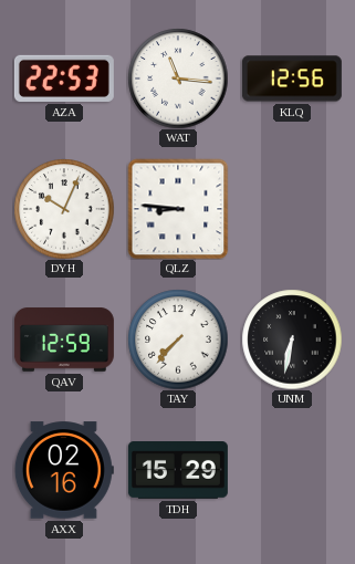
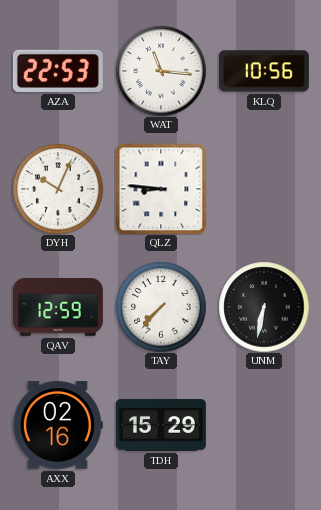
KLQ: 12:56 -> 10:56
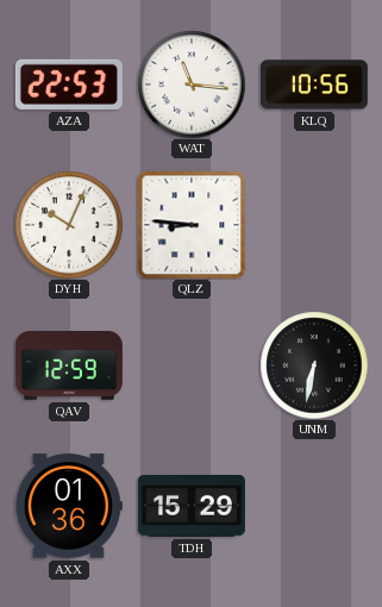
TAY: 7:37 -> none
AXX: 02:16 -> 01:36
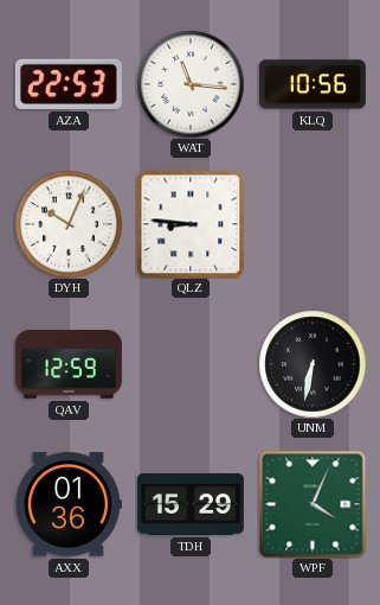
WPF: none -> 4:04
